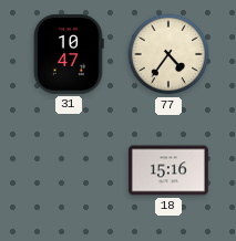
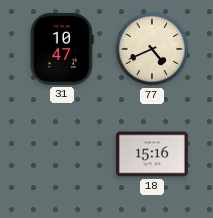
77: 4:36 -> 4:41
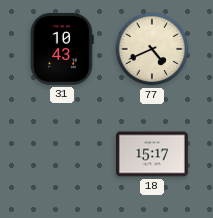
31: 10:47 -> 10:43
18: 15:16 -> 15:17
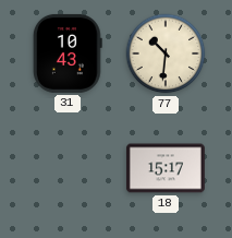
77: 4:41 -> 10:31
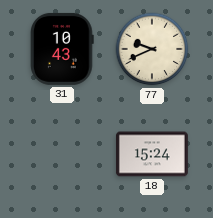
77: 10:31 -> 9:41
18: 15:17 -> 15:24
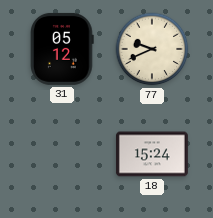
31: 10:43 -> 05:12
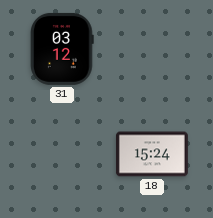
31: 05:12 -> 03:12
77: 9:41 -> none
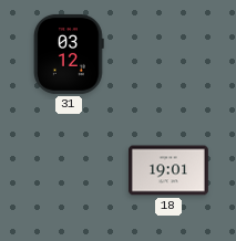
18: 15:24 -> 19:01
